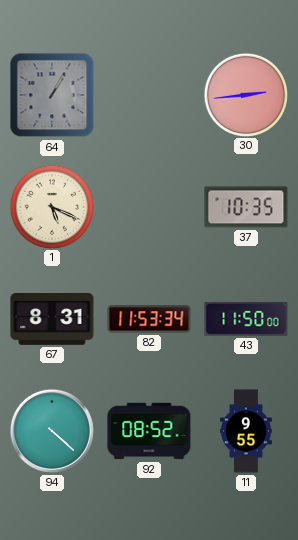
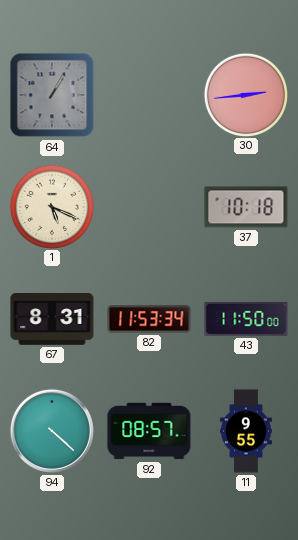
37: 10:35 -> 10:18
92: 08:52 -> 08:57
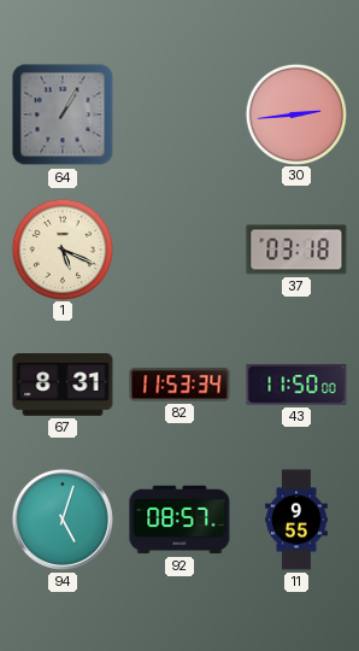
37: 10:18 -> 03:18
94: 4:22 -> 5:03
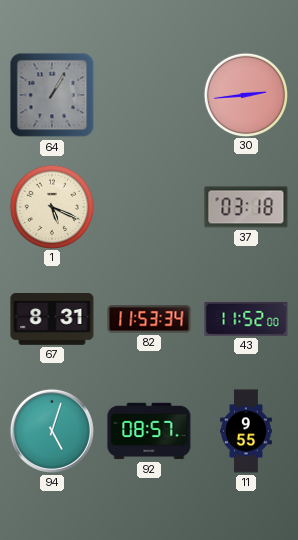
43: 11:50 -> 11:52
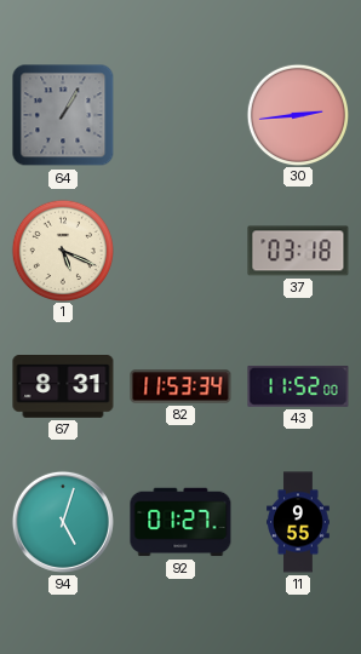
92: 08:57 -> 01:27
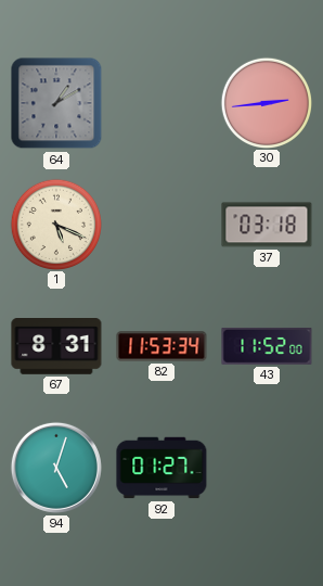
64: 1:05 -> 1:10
11: 9:55 -> none
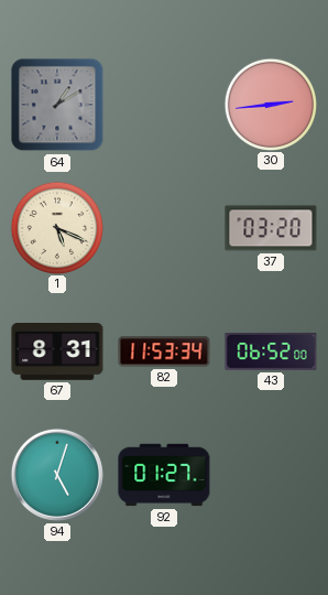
37: 03:18 -> 03:20
43: 11:52 -> 06:52
